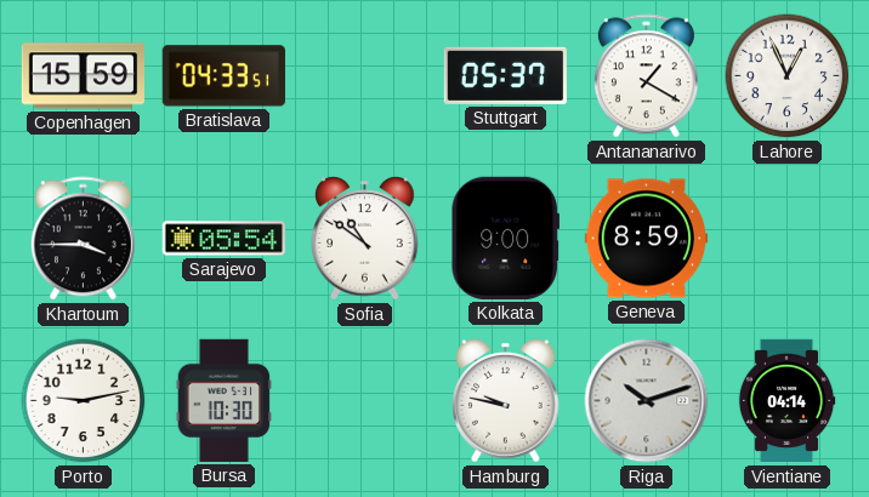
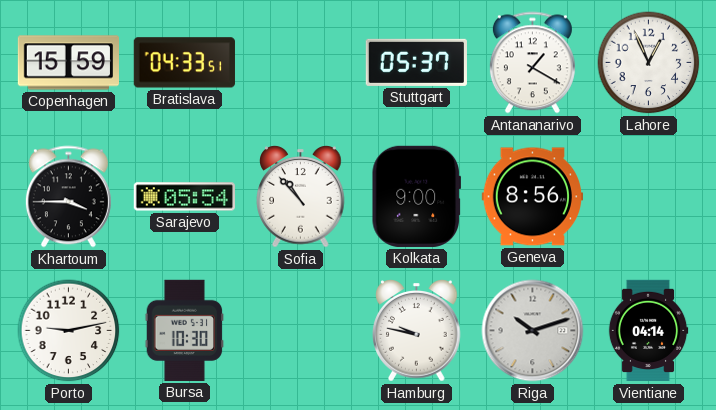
Sofia: 10:51 -> 10:53
Geneva: 8:59 -> 8:56
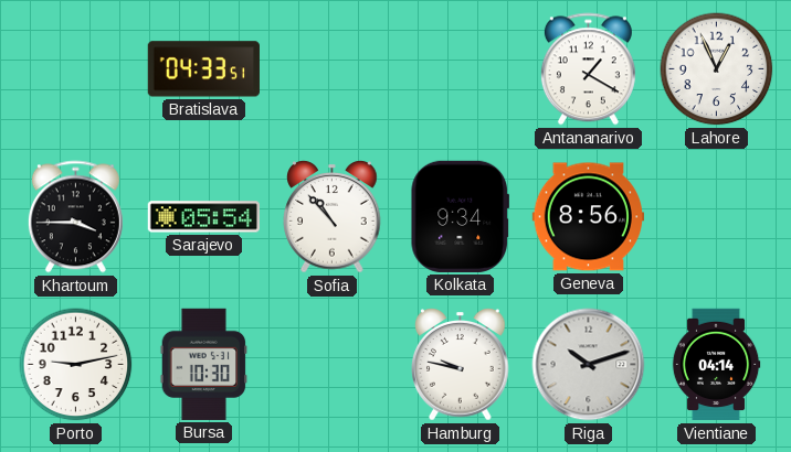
Copenhagen: 15:59 -> none
Stuttgart: 05:37 -> none
Kolkata: 9:00 -> 9:34
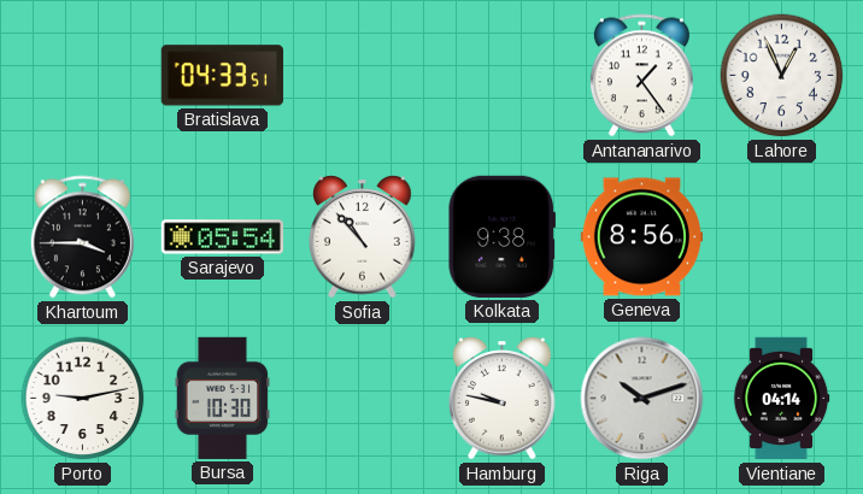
Antananarivo: 1:20 -> 1:24
Kolkata: 9:34 -> 9:38
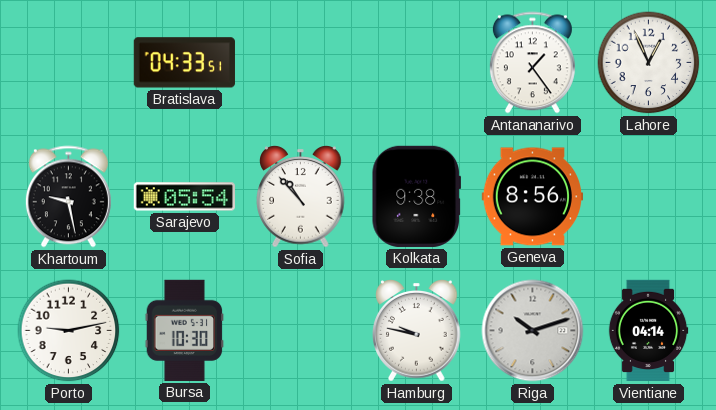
Khartoum: 3:45 -> 9:28
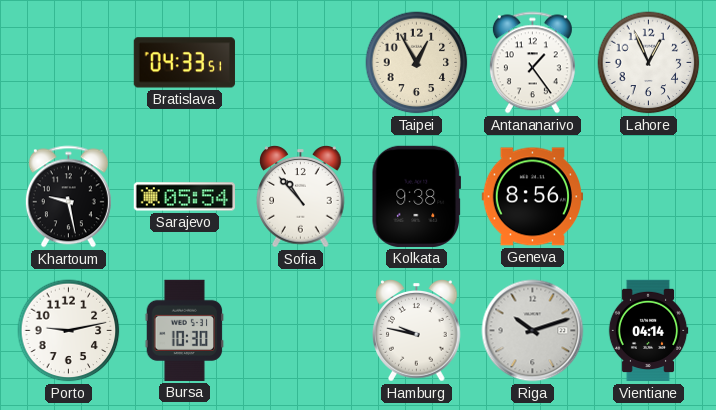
Taipei: none -> 12:55
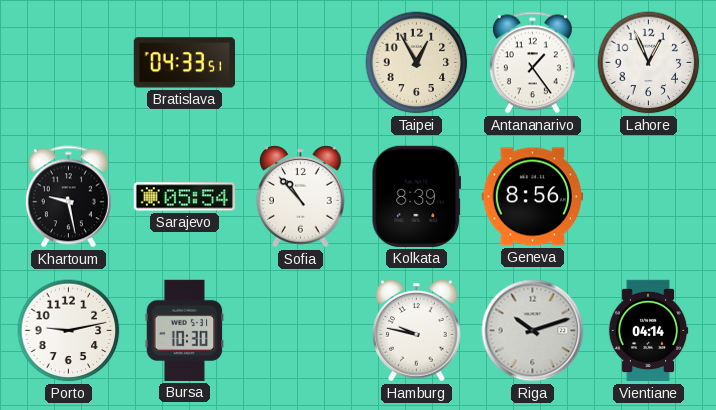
Kolkata: 9:38 -> 8:39
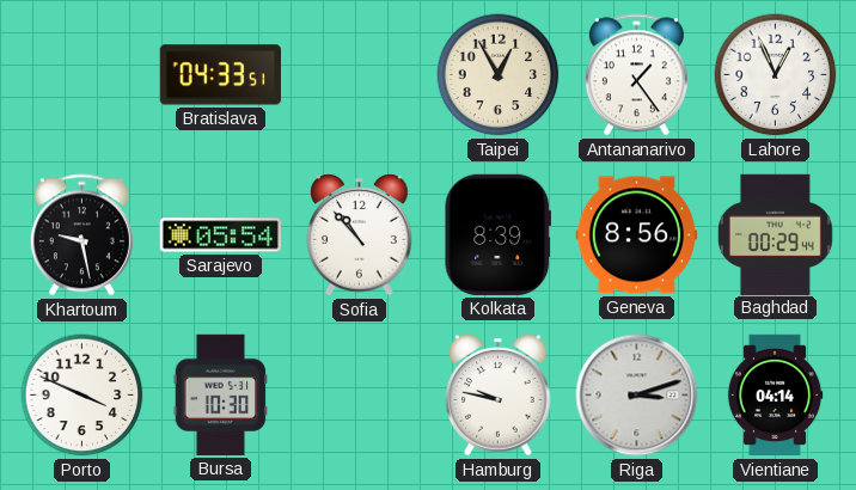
Baghdad: none -> 00:29
Porto: 9:13 -> 3:49
Riga: 10:12 -> 3:12
